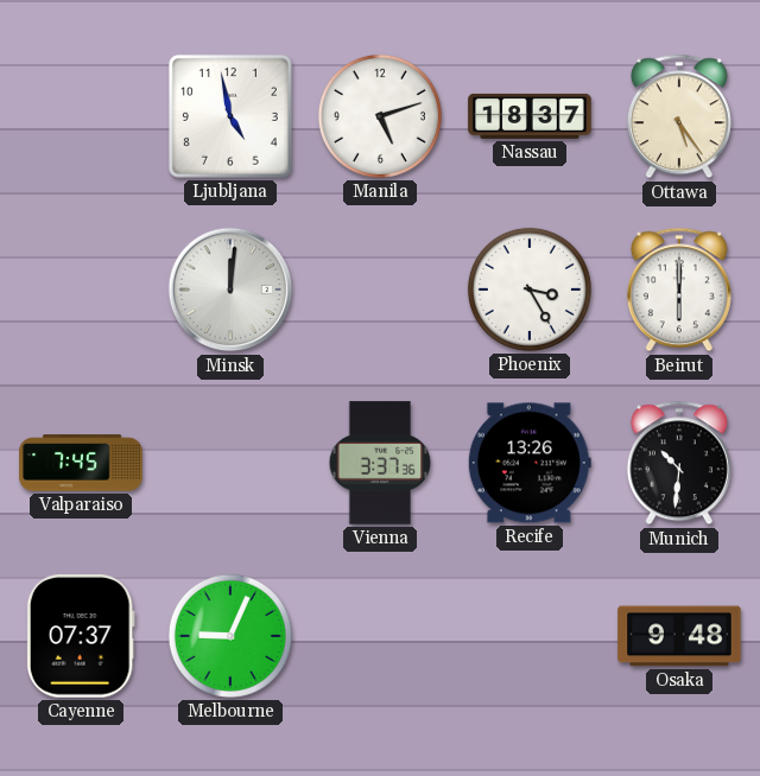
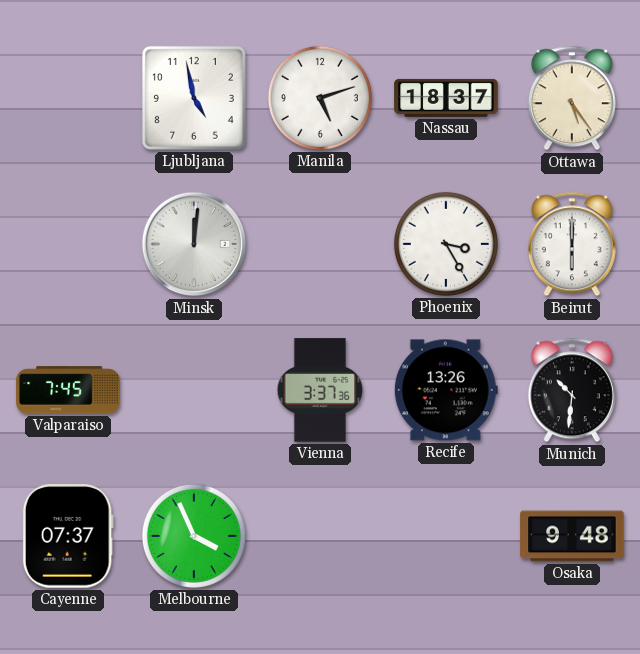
Melbourne: 9:04 -> 3:56
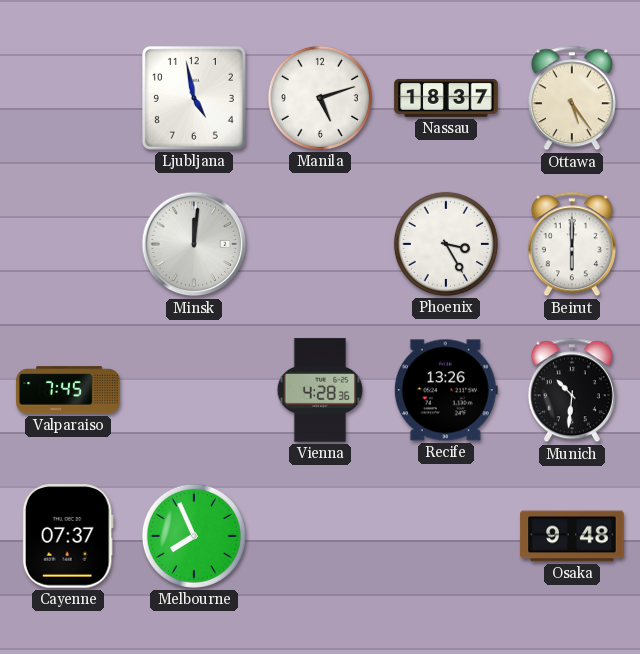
Vienna: 3:37 -> 4:28
Melbourne: 3:56 -> 7:56
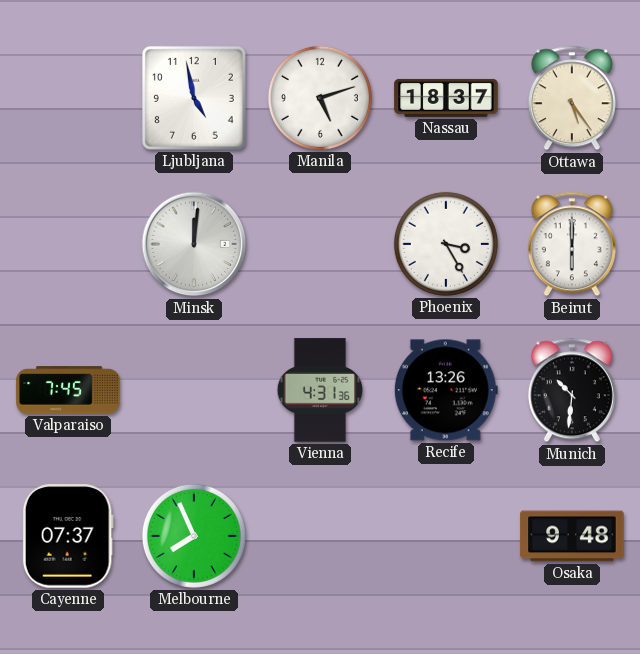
Vienna: 4:28 -> 4:31
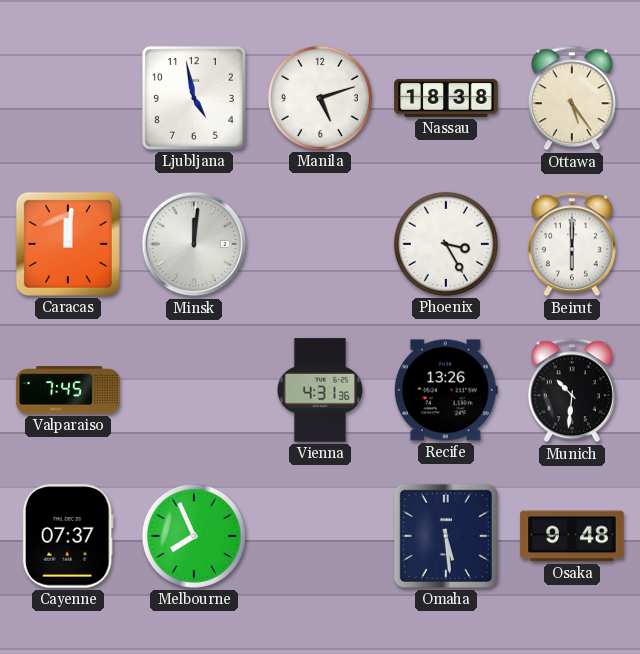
Nassau: 18:37 -> 18:38
Caracas: none -> 12:01
Omaha: none -> 5:29
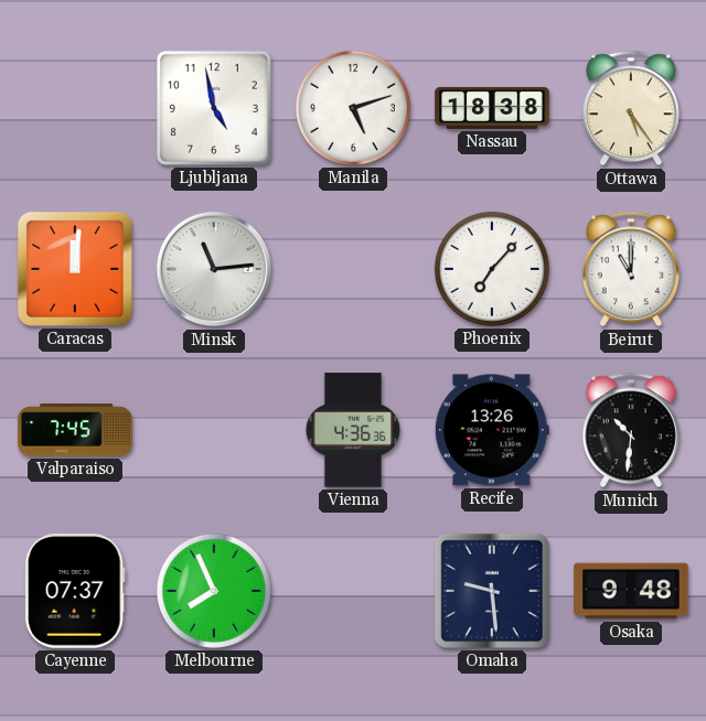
Minsk: 12:01 -> 11:14
Phoenix: 3:25 -> 7:07
Beirut: 6:00 -> 11:00
Vienna: 4:31 -> 4:36
Omaha: 5:29 -> 9:29
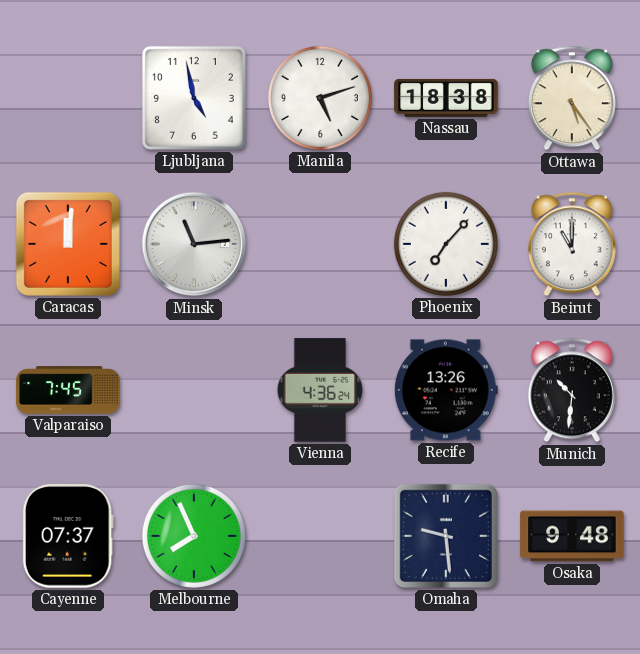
Vienna: 4:36:36 -> 4:36:24
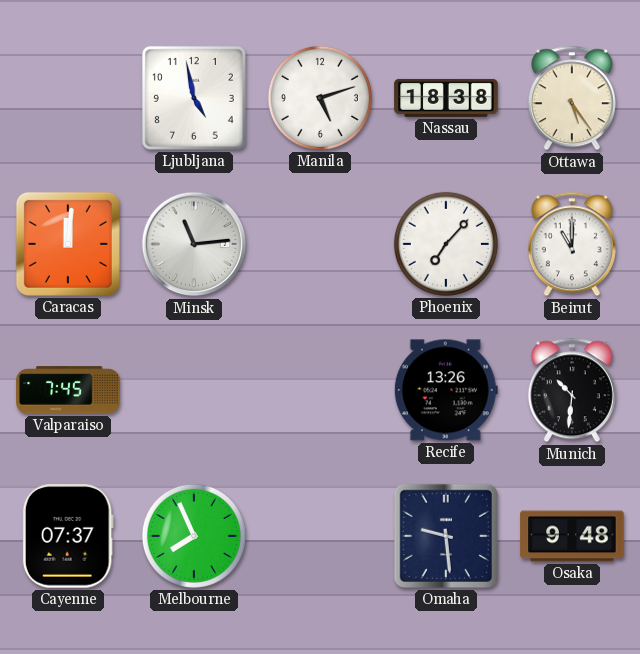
Vienna: 4:36 -> none
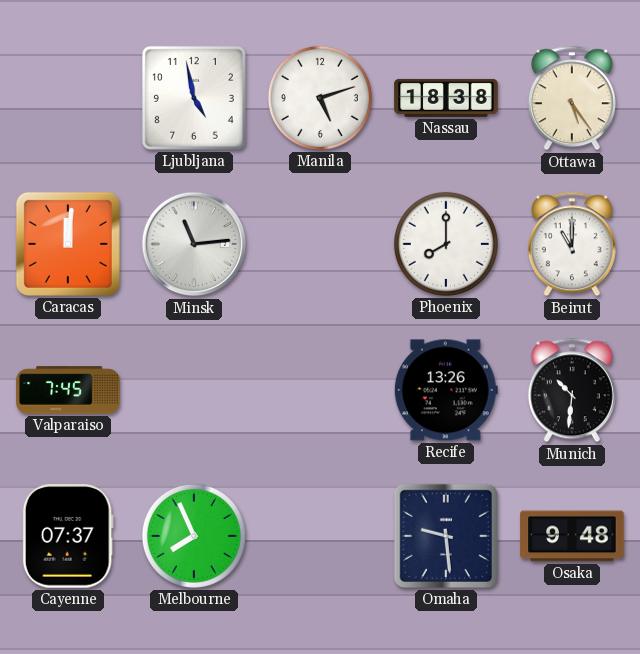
Phoenix: 7:07 -> 8:00
